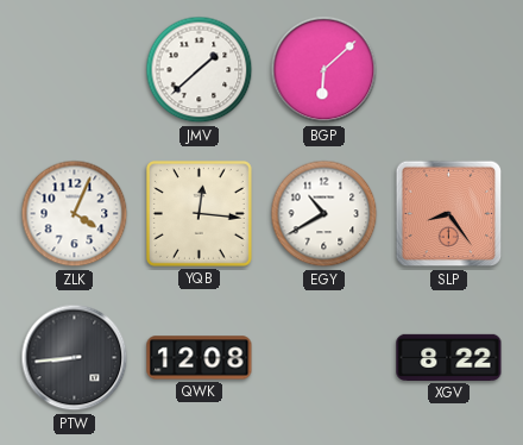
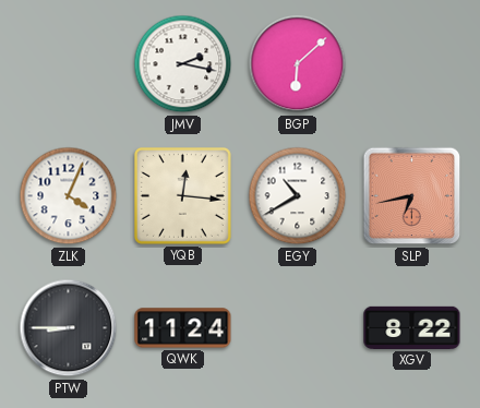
JMV: 1:38 -> 2:17
SLP: 8:24 -> 6:43
PTW: 8:44 -> 8:45
QWK: 12:08 -> 11:24
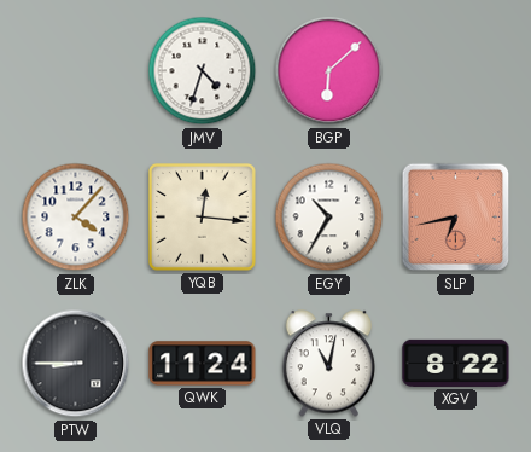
JMV: 2:17 -> 4:33
ZLK: 4:04 -> 4:07
EGY: 10:40 -> 10:35
VLQ: none -> 11:02
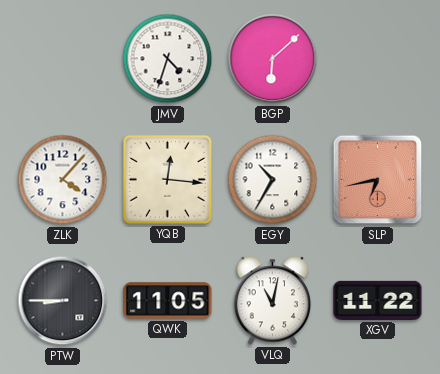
QWK: 11:24 -> 11:05
XGV: 8:22 -> 11:22
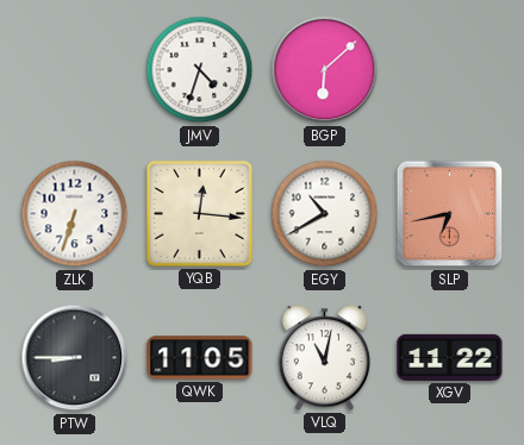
ZLK: 4:07 -> 6:33
EGY: 10:35 -> 10:40
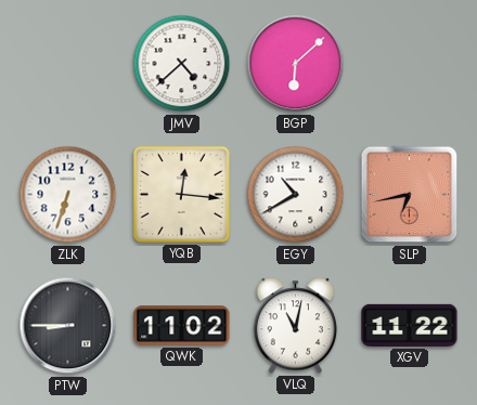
JMV: 4:33 -> 4:38
QWK: 11:05 -> 11:02
